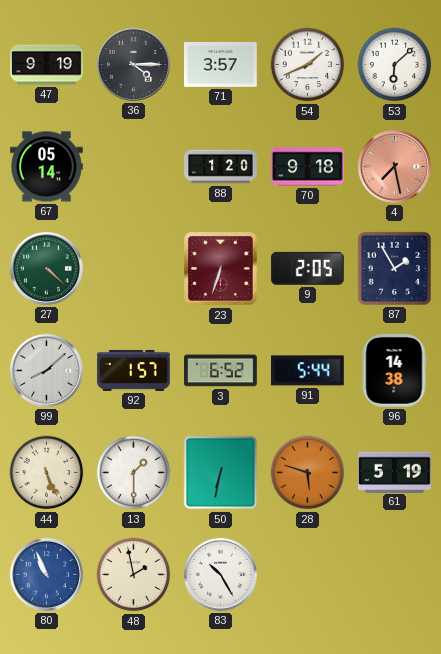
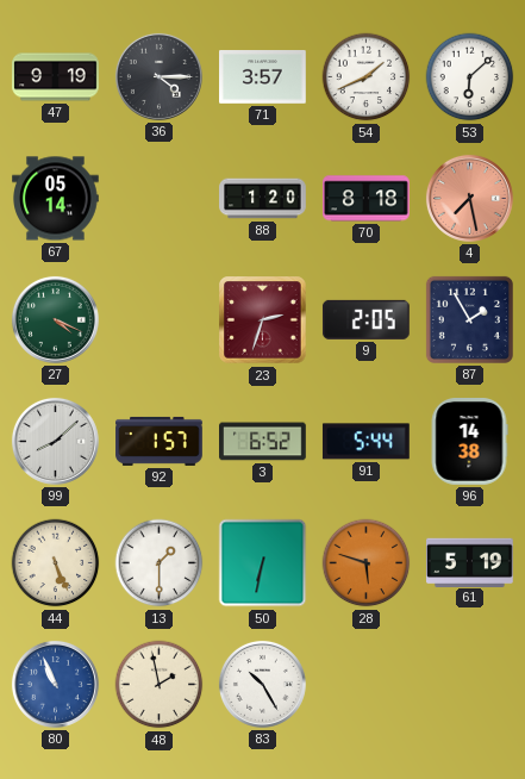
70: 9:18 -> 8:18
27: 4:22 -> 4:19
23: 6:33 -> 2:33
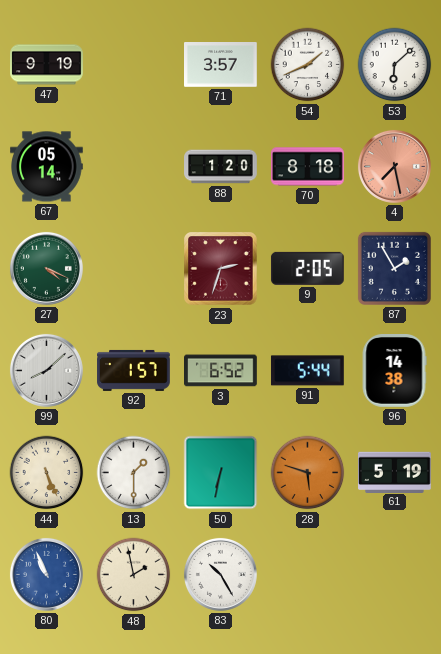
36: 4:15 -> none
